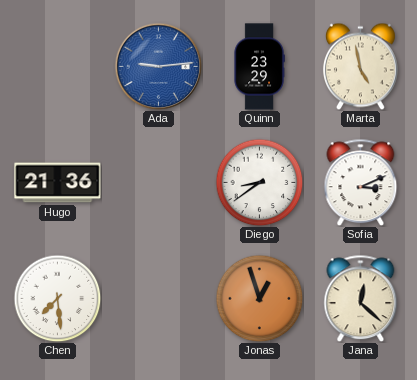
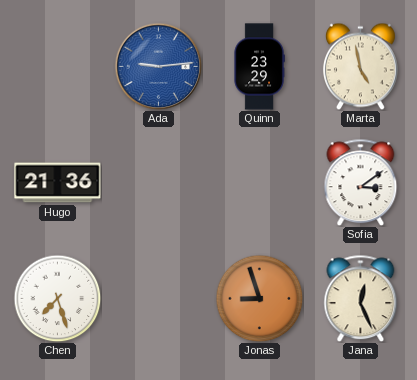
Diego: 8:39 -> none
Sofia: 3:11 -> 3:09
Chen: 7:29 -> 7:27
Jonas: 12:57 -> 8:57
Jana: 12:22 -> 12:26
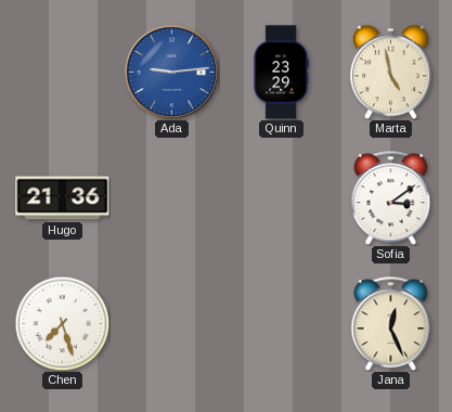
Jonas: 8:57 -> none
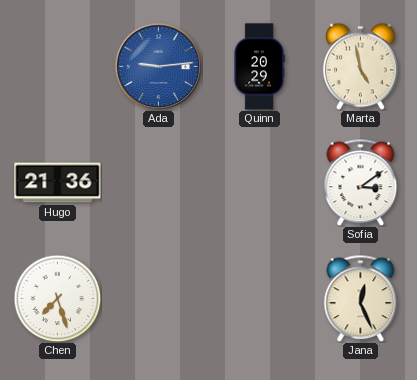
Quinn: 23:29 -> 20:29
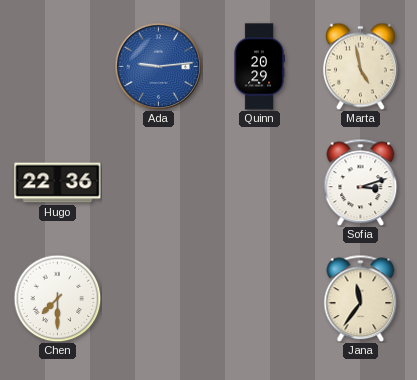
Hugo: 21:36 -> 22:36
Sofia: 3:09 -> 3:12
Chen: 7:27 -> 7:30
Jana: 12:26 -> 11:36
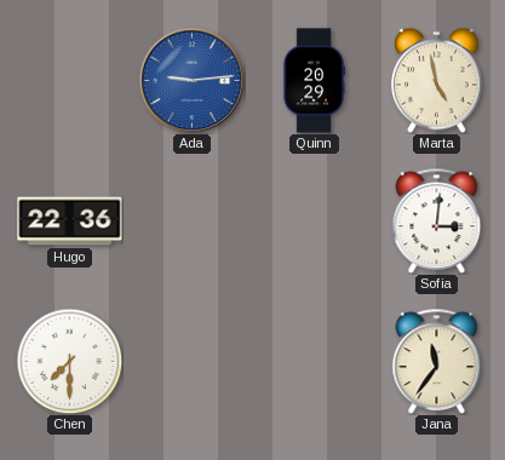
Sofia: 3:12 -> 3:01
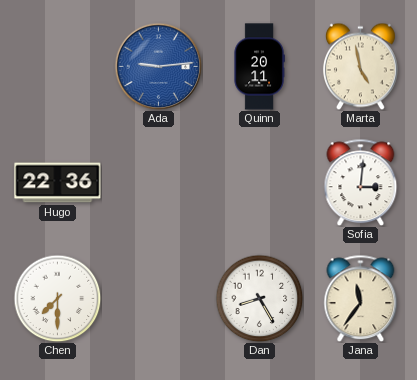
Quinn: 20:29 -> 20:11
Dan: none -> 8:25
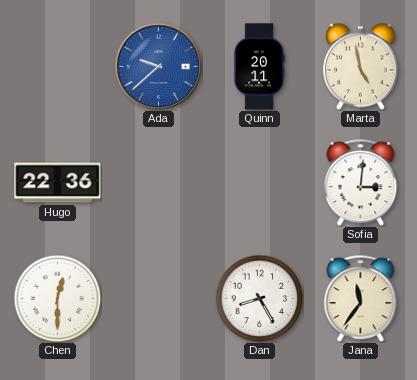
Ada: 9:14 -> 9:38
Chen: 7:30 -> 12:30
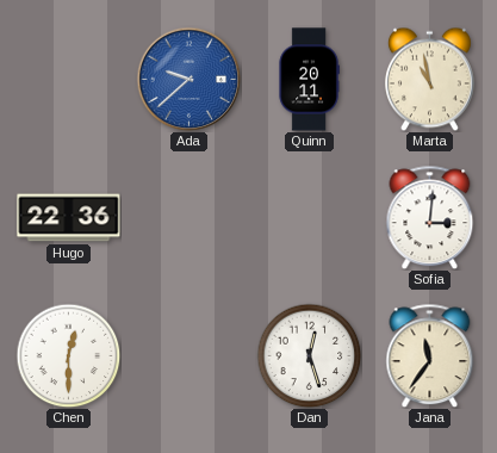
Marta: 4:58 -> 10:58
Dan: 8:25 -> 12:27
